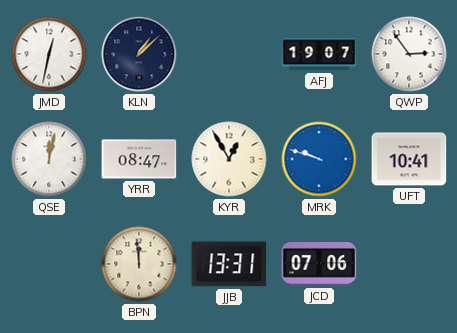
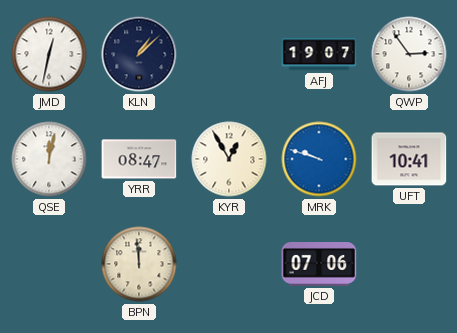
JJB: 13:31 -> none
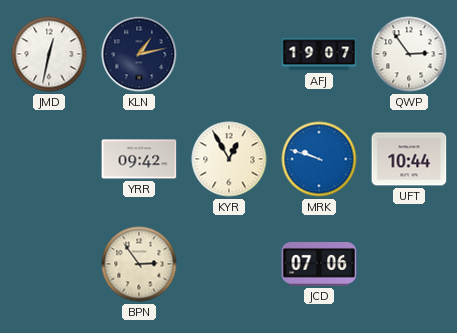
KLN: 1:08 -> 1:13
QSE: 12:02 -> none
YRR: 08:47 -> 09:42
UFT: 10:41 -> 10:44
BPN: 11:59 -> 2:54
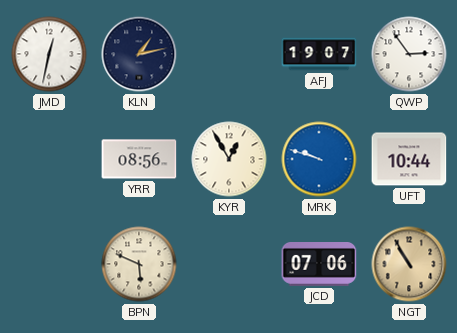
YRR: 09:42 -> 08:56
BPN: 2:54 -> 5:49
NGT: none -> 10:55
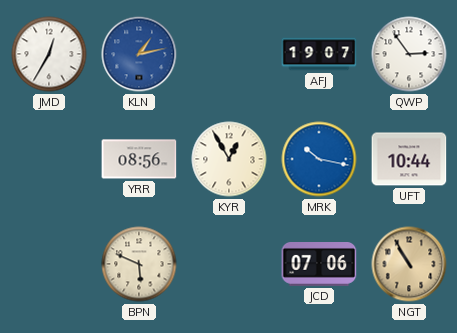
JMD: 12:32 -> 12:35
KLN dial: navy -> blue
MRK: 9:48 -> 10:17
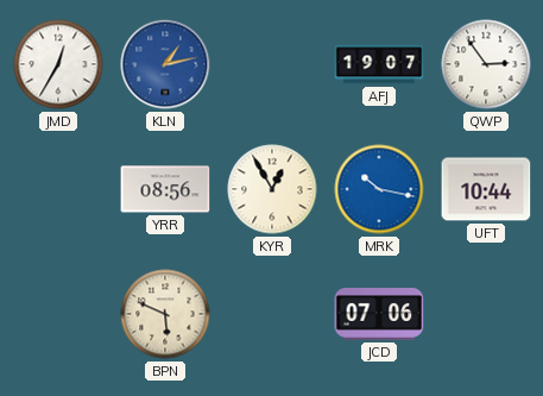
NGT: 10:55 -> none
